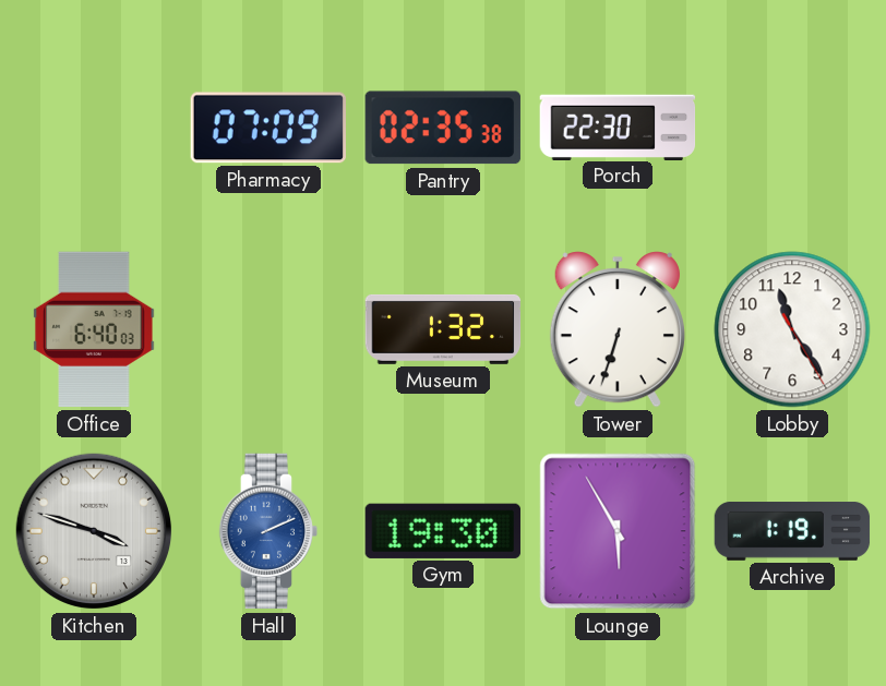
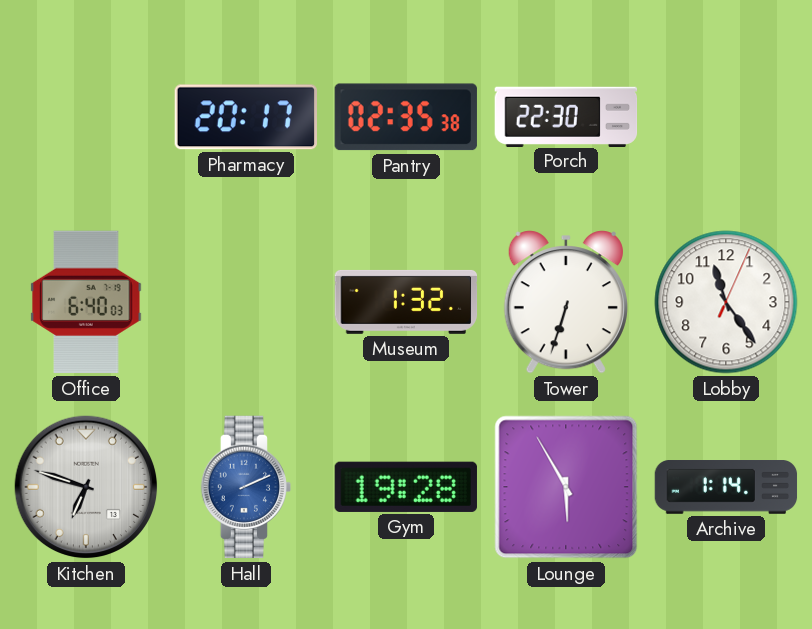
Pharmacy: 07:09 -> 20:17
Lobby: 11:24:25 -> 11:24:04
Kitchen: 3:48 -> 6:48
Gym: 19:30 -> 19:28
Archive: 1:19 -> 1:14
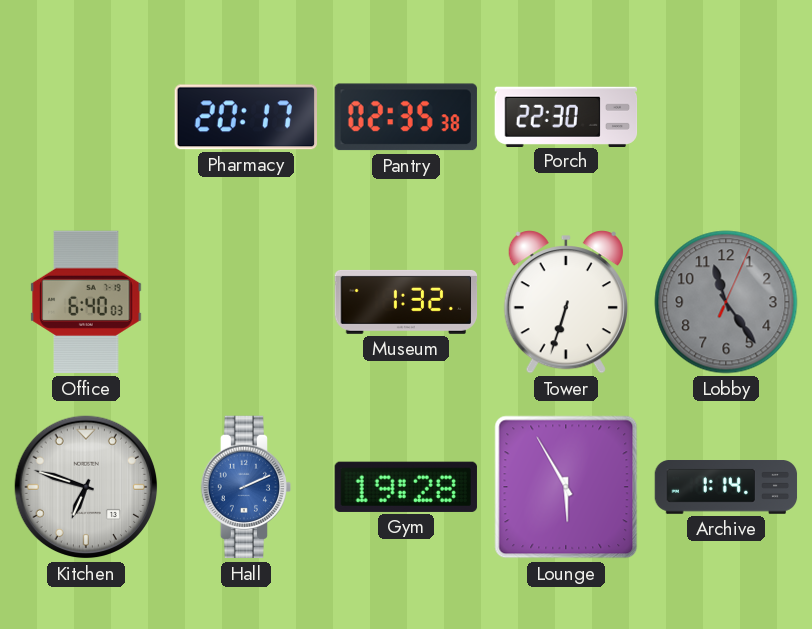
Lobby dial: white -> grey
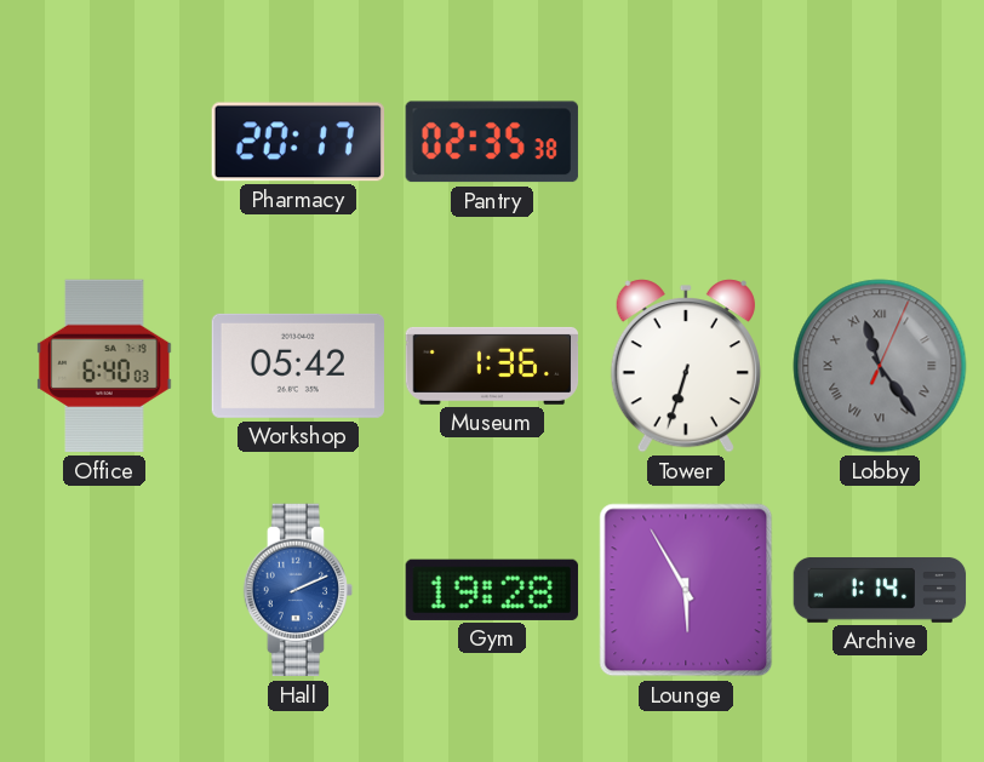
Porch: 22:30 -> none
Workshop: none -> 05:42
Museum: 1:32 -> 1:36
Lobby numerals: Arabic -> Roman
Kitchen: 6:48 -> none
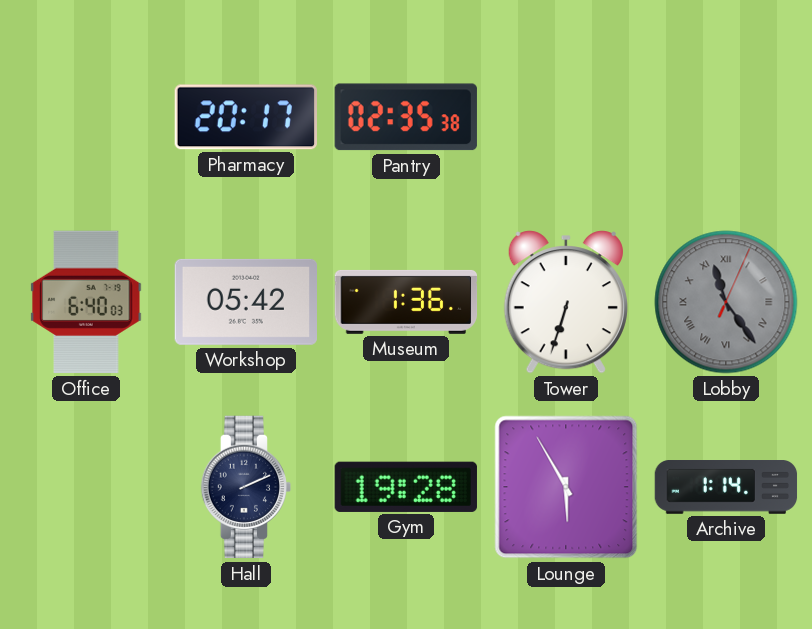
Hall dial: blue -> navy
